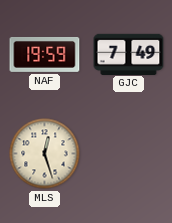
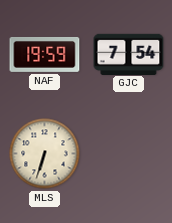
GJC: 7:49 -> 7:54
MLS: 12:27 -> 6:33
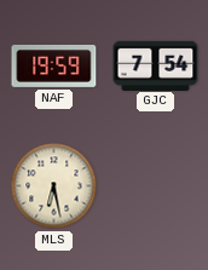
MLS: 6:33 -> 6:28
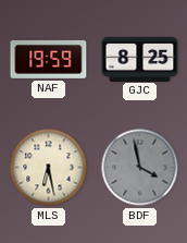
GJC: 7:54 -> 8:25
BDF: none -> 3:58
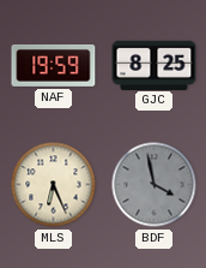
MLS: 6:28 -> 6:26
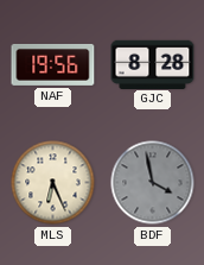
NAF: 19:59 -> 19:56
GJC: 8:25 -> 8:28
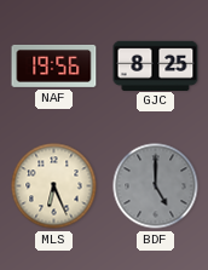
GJC: 8:28 -> 8:25
BDF: 3:58 -> 5:00
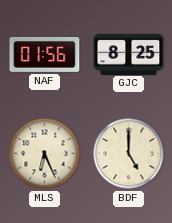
NAF: 19:56 -> 01:56
BDF dial: grey -> cream
